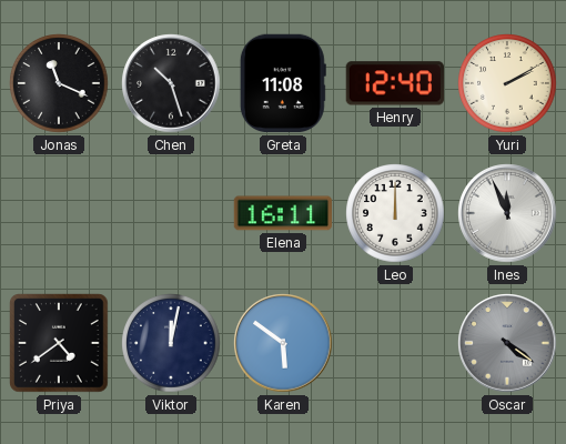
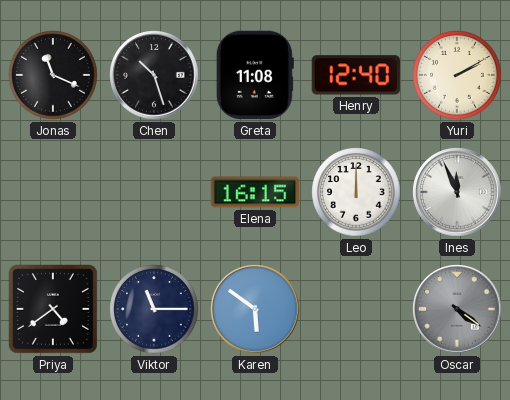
Elena: 16:11 -> 16:15
Viktor: 12:02 -> 11:15
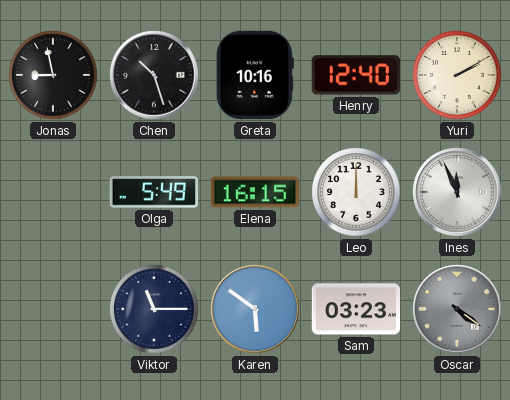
Jonas: 11:19 -> 8:58
Greta: 11:08 -> 10:16
Olga: none -> 5:49
Priya: 4:39 -> none
Sam: none -> 03:23
